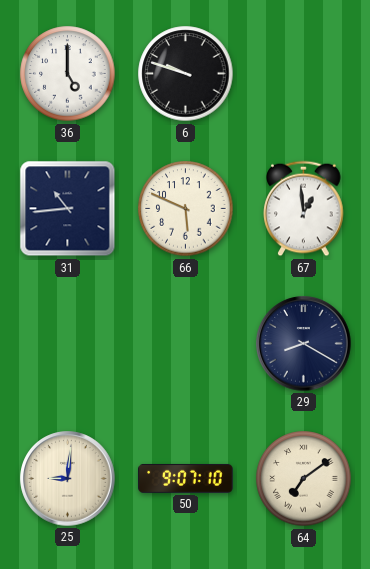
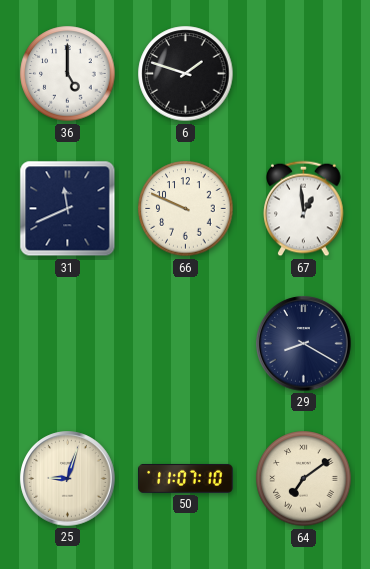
6: 9:48 -> 1:48
31: 10:44 -> 11:41
66: 5:49 -> 9:49
25: 9:01 -> 9:03
50: 9:07 -> 11:07
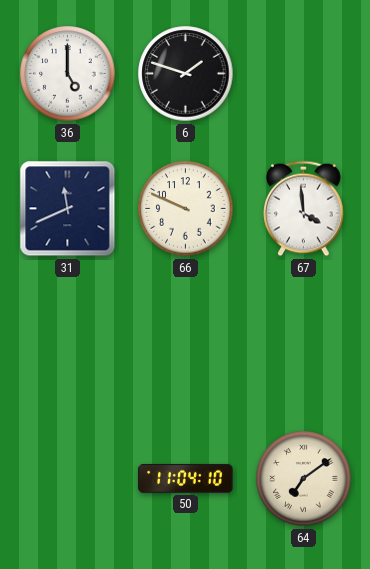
67: 12:59 -> 3:59
29: 8:20 -> none
25: 9:03 -> none
50: 11:07 -> 11:04
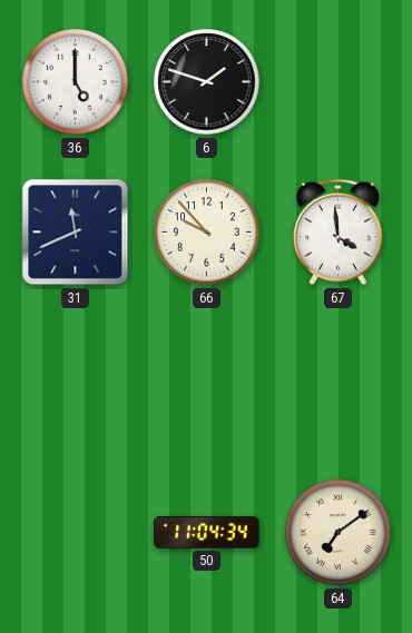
66: 9:49 -> 9:53
50: 11:04:10 -> 11:04:34
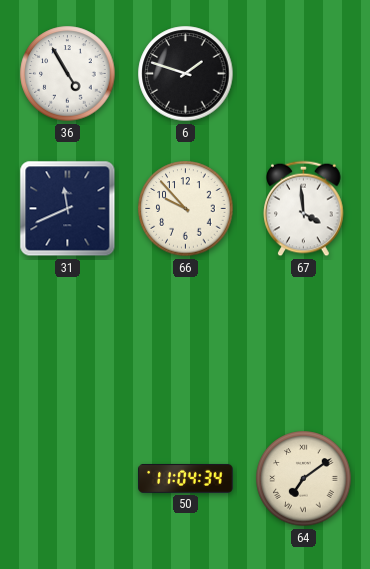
36: 5:00 -> 4:55
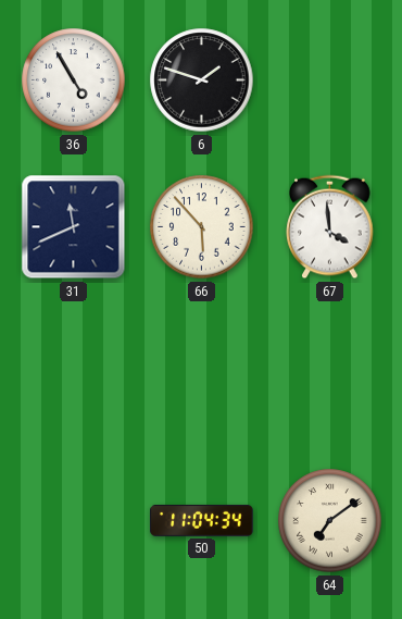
66: 9:53 -> 5:53
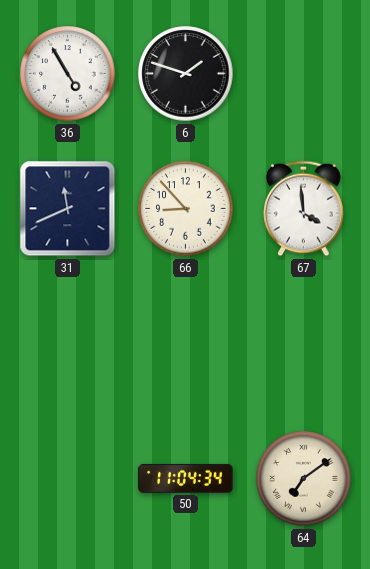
66: 5:53 -> 8:53
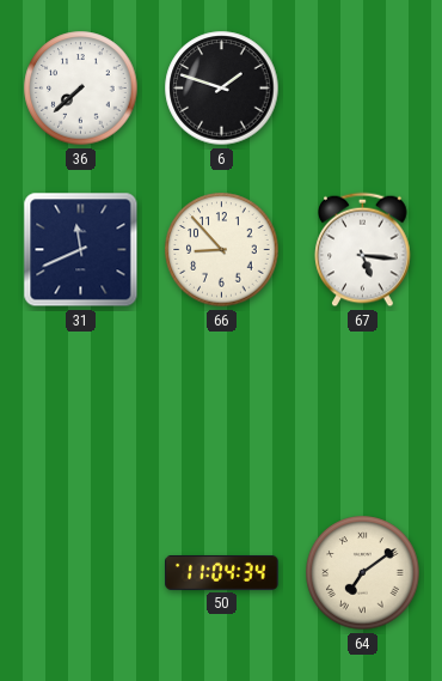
36: 4:55 -> 7:38
67: 3:59 -> 5:16
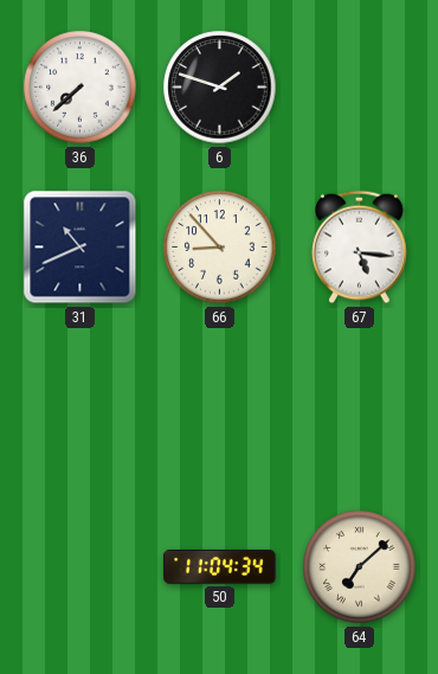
31: 11:41 -> 10:41
64: 7:09 -> 7:08
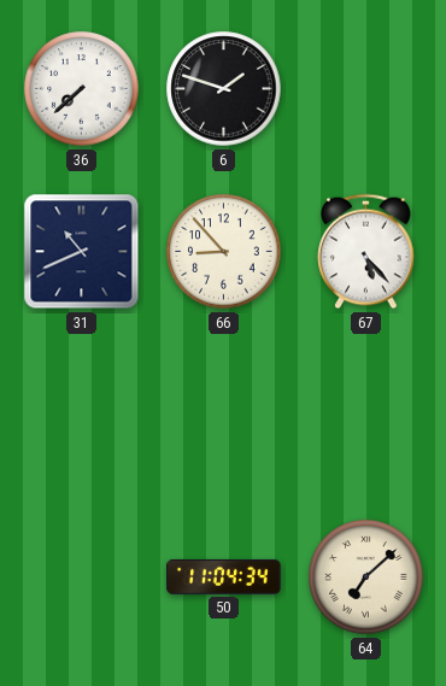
67: 5:16 -> 5:23
